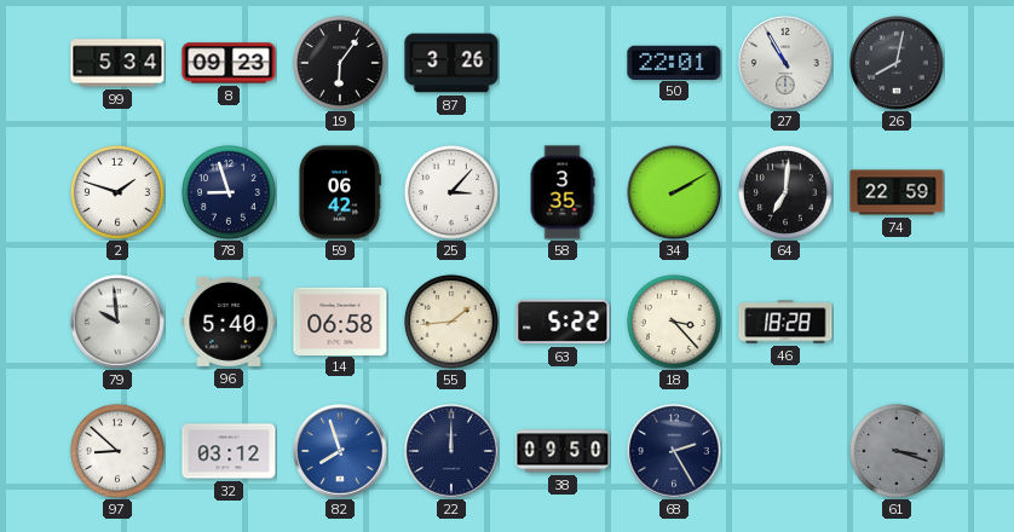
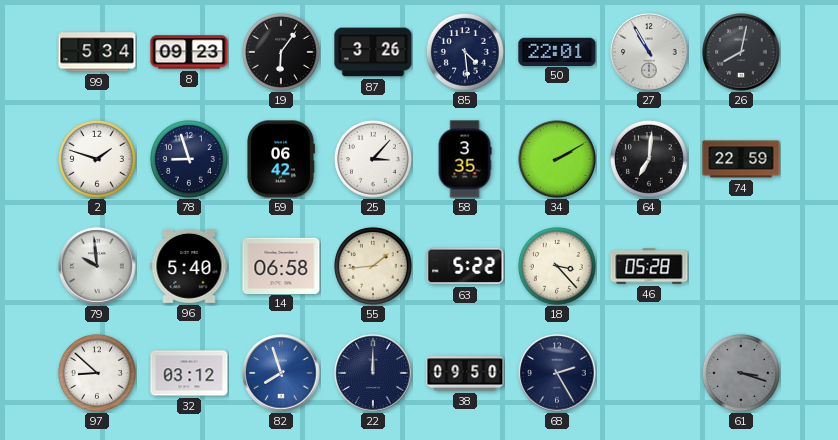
85: none -> 4:29
46: 18:28 -> 05:28
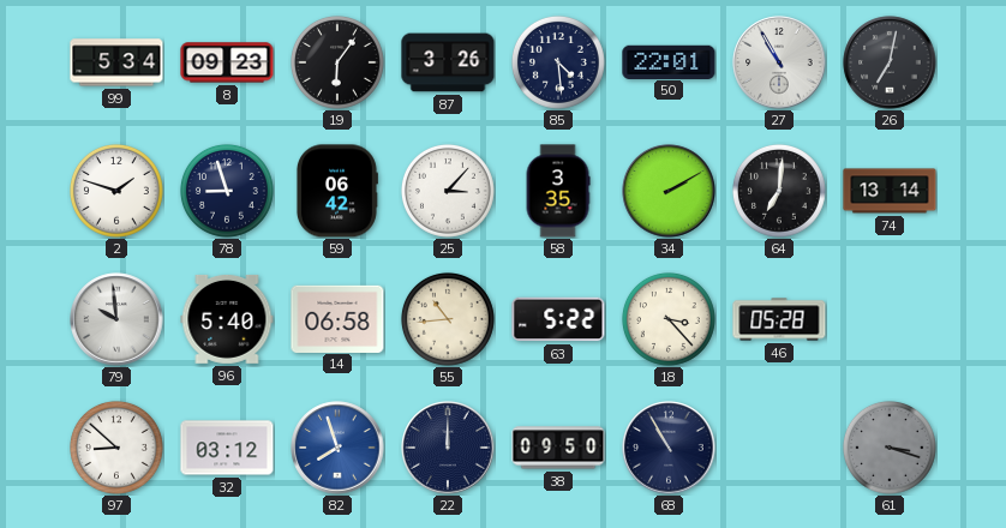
26: 8:02 -> 7:02
74: 22:59 -> 13:14
55: 1:44 -> 10:44
68: 2:25 -> 10:55
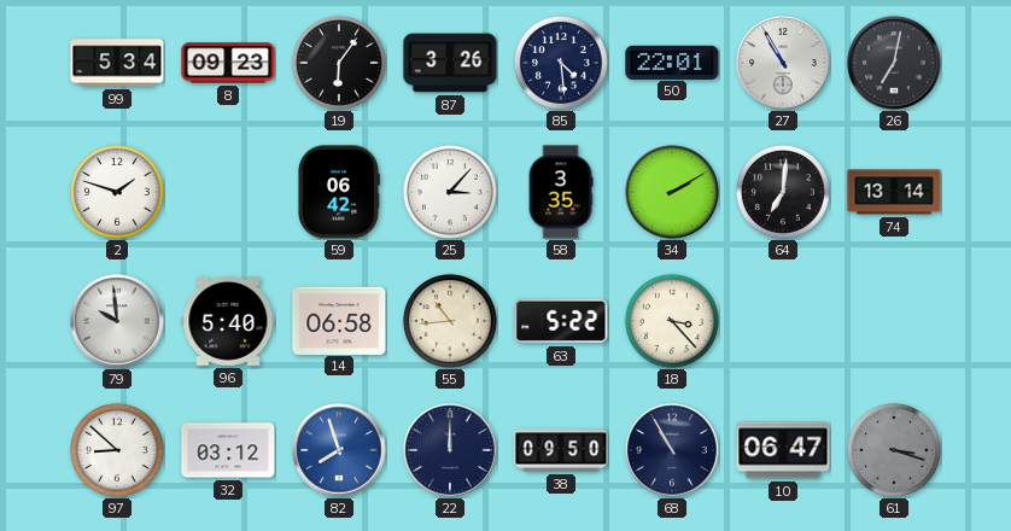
78: 8:57 -> none
46: 05:28 -> none
10: none -> 06:47
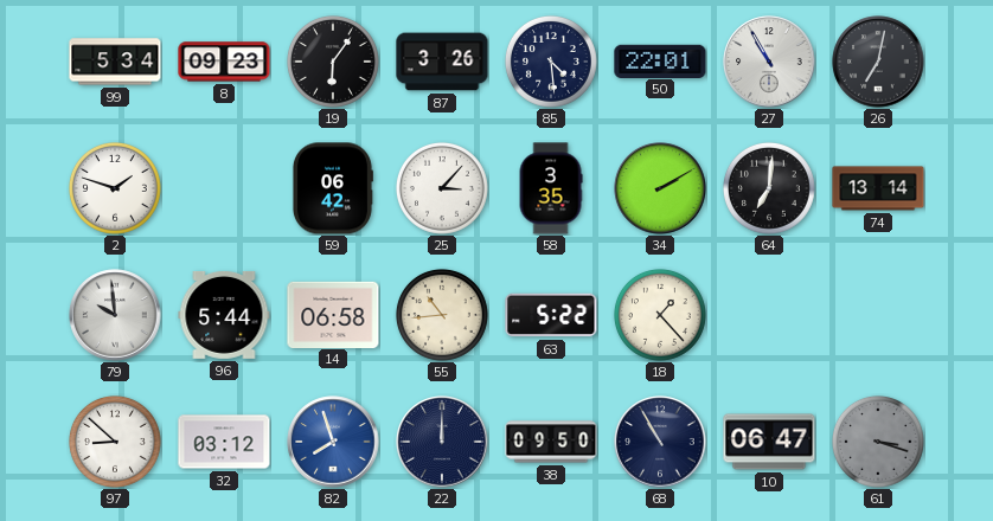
96: 5:40 -> 5:44
18: 3:23 -> 1:23
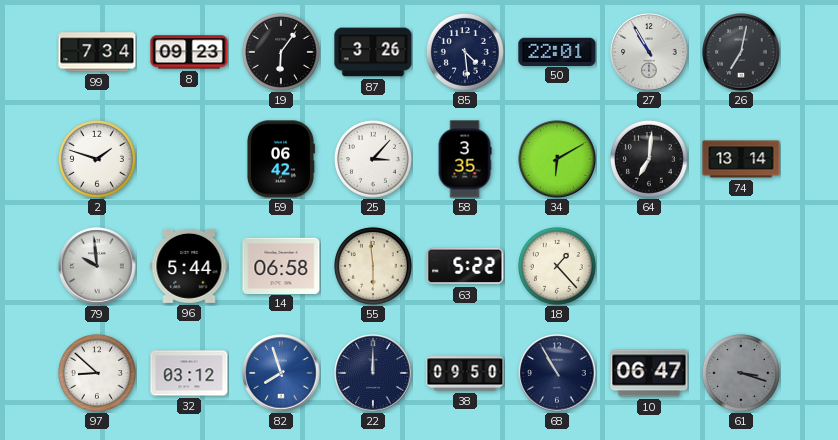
99: 5:34 -> 7:34
34: 2:10 -> 6:10
55: 10:44 -> 5:59
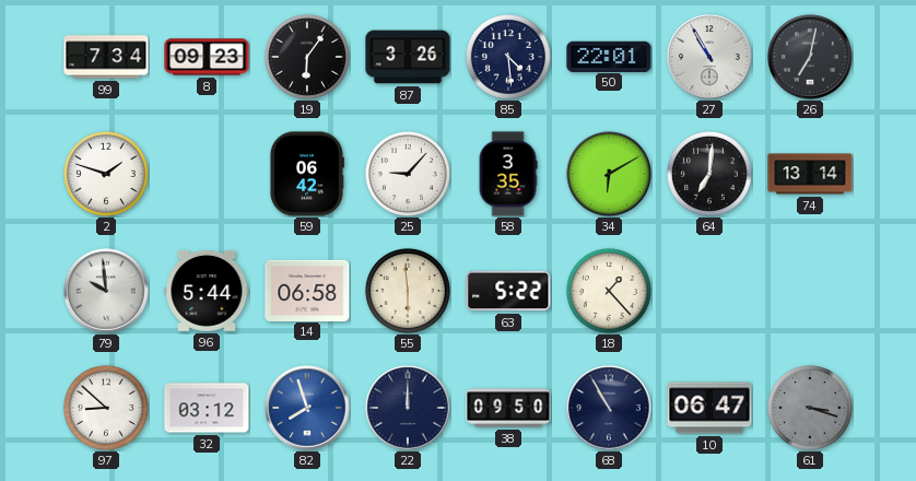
25: 3:07 -> 9:07
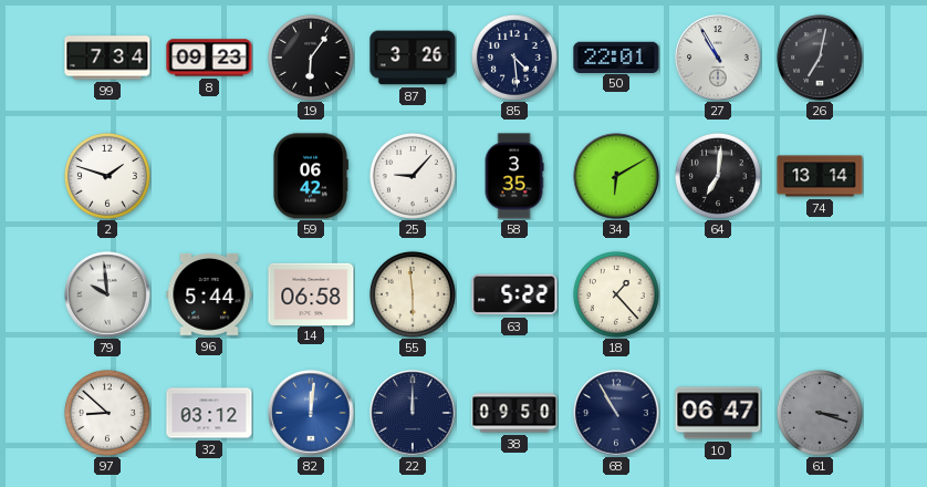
82: 7:57 -> 12:01
